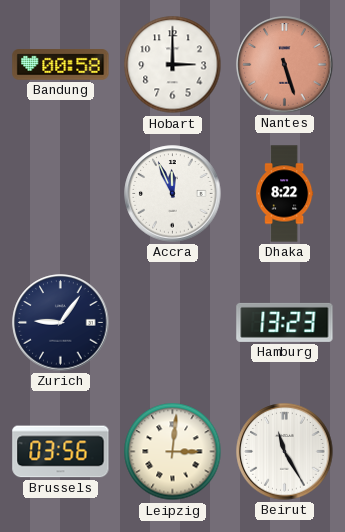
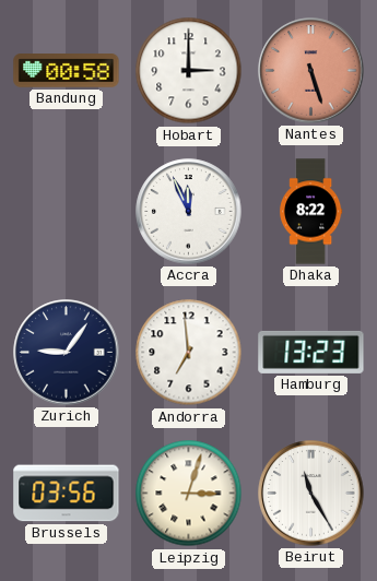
Andorra: none -> 6:59
Leipzig: 3:01 -> 3:03
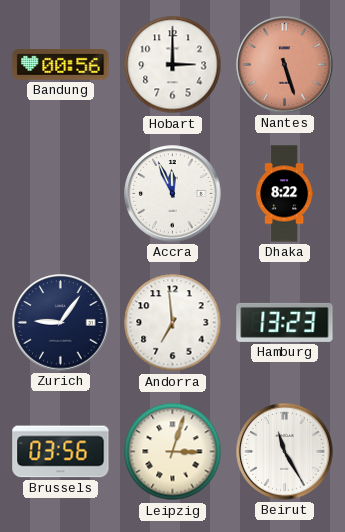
Bandung: 00:58 -> 00:56
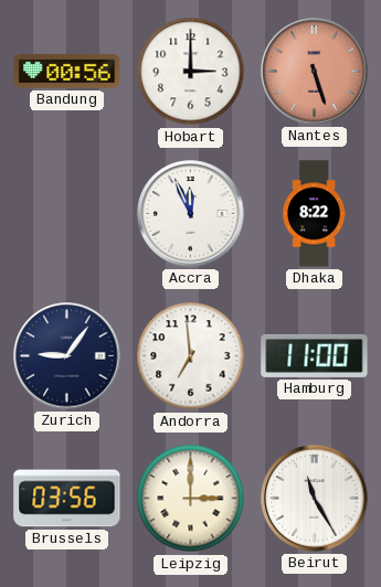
Hamburg: 13:23 -> 11:00
Leipzig: 3:03 -> 3:00
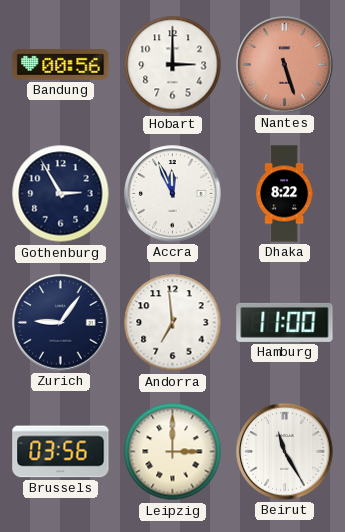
Gothenburg: none -> 2:55
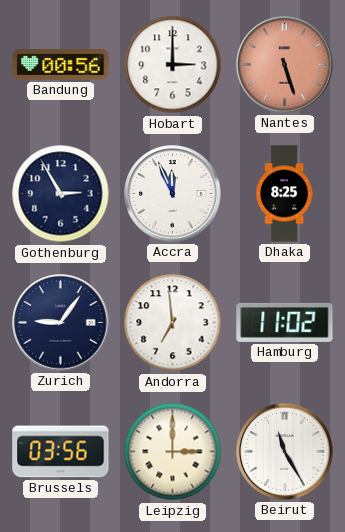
Dhaka: 8:22 -> 8:25
Hamburg: 11:00 -> 11:02
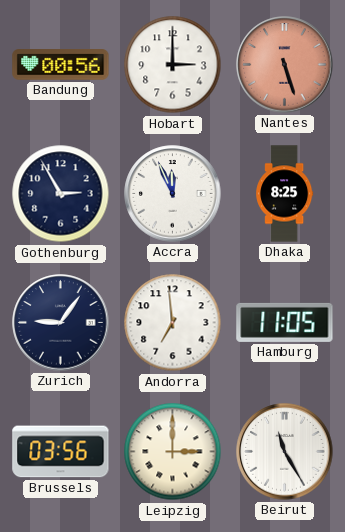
Hamburg: 11:02 -> 11:05
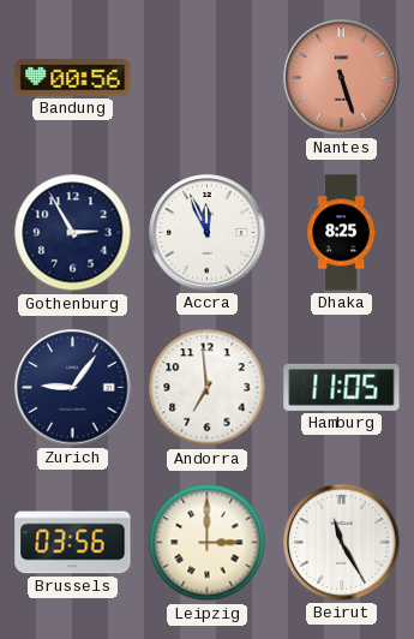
Hobart: 3:00 -> none
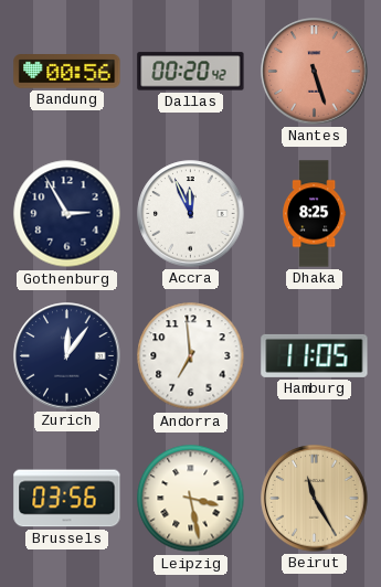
Dallas: none -> 00:20
Zurich: 9:06 -> 12:06
Leipzig: 3:00 -> 3:28
Beirut dial: white -> champagne
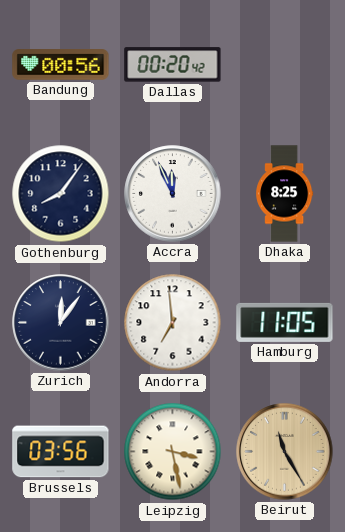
Nantes: 5:27 -> none
Gothenburg: 2:55 -> 8:06
